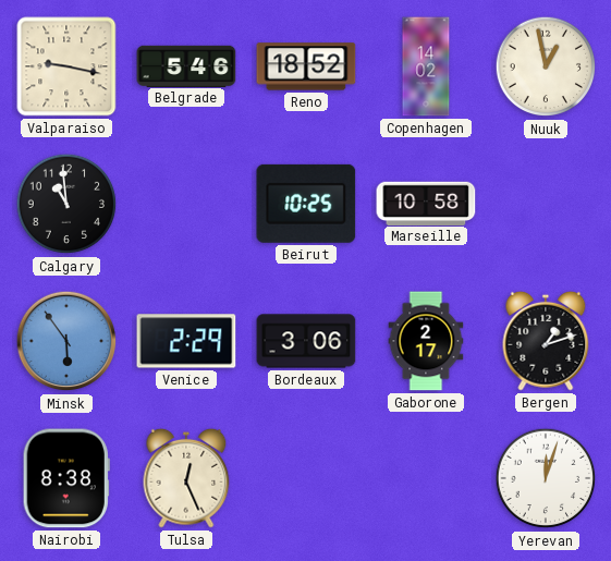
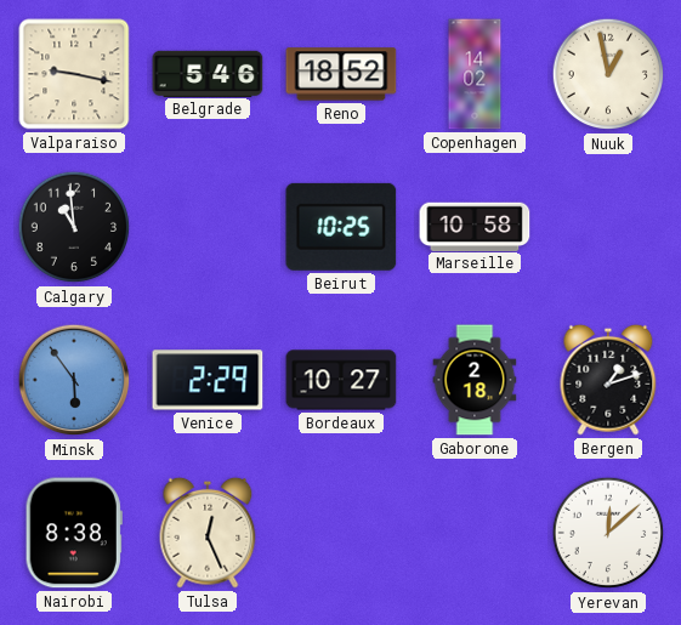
Bordeaux: 3:06 -> 10:27
Gaborone: 2:17 -> 2:18
Yerevan: 12:03 -> 12:08
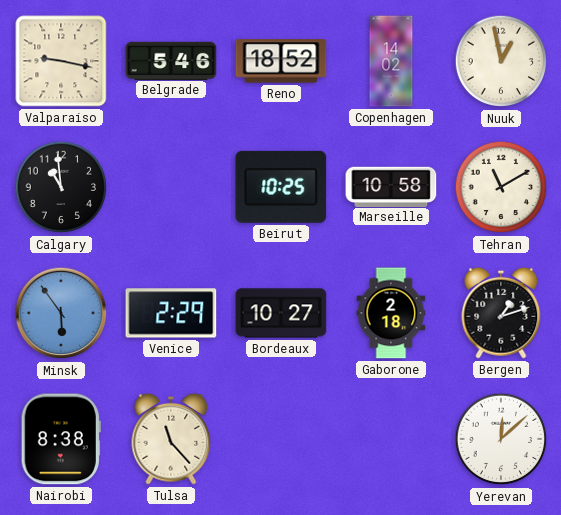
Tehran: none -> 11:10
Tulsa: 12:26 -> 11:23
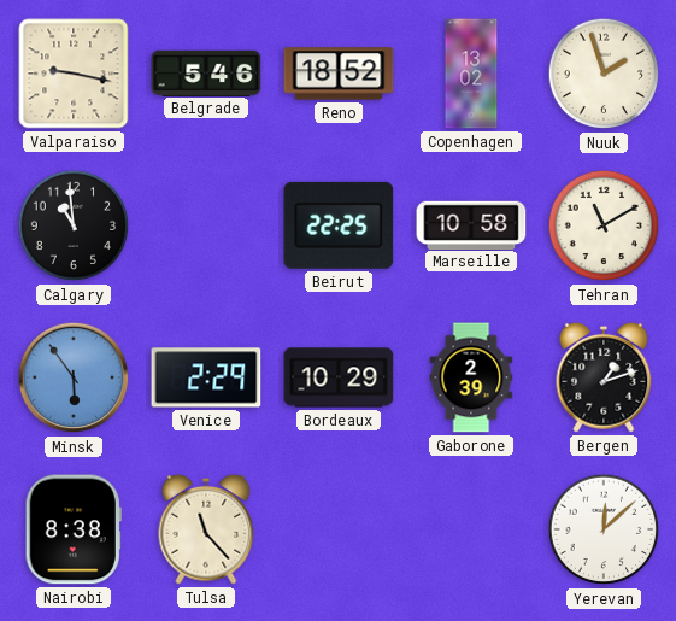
Copenhagen: 14:02 -> 13:02
Nuuk: 12:58 -> 1:57
Beirut: 10:25 -> 22:25
Bordeaux: 10:27 -> 10:29
Gaborone: 2:18 -> 2:39
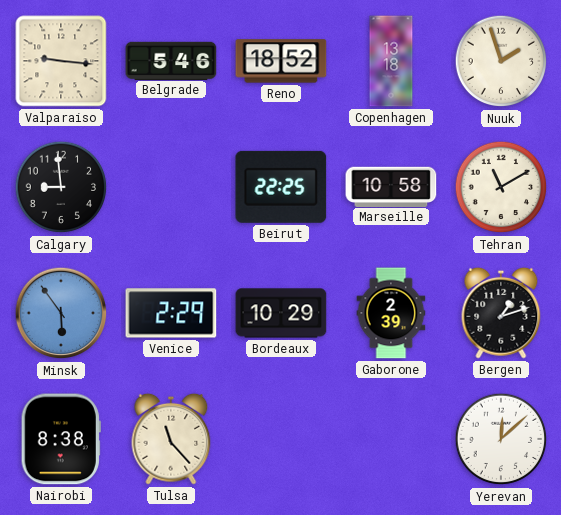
Valparaiso: 9:17 -> 9:16
Copenhagen: 13:02 -> 13:18
Calgary: 10:59 -> 8:59
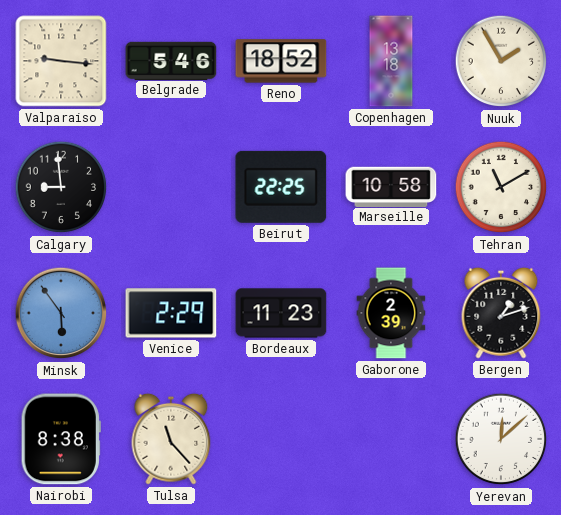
Nuuk: 1:57 -> 1:55
Bordeaux: 10:29 -> 11:23
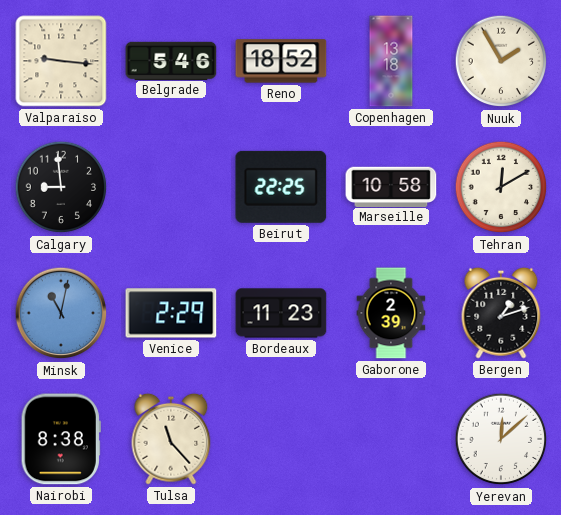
Tehran: 11:10 -> 12:10
Minsk: 5:54 -> 11:02
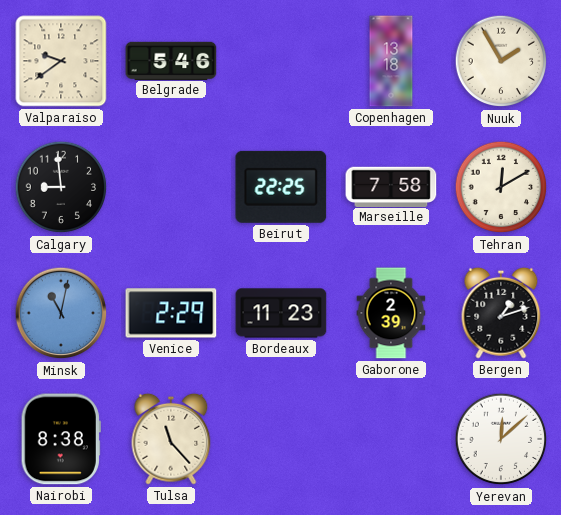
Valparaiso: 9:16 -> 9:39
Reno: 18:52 -> none
Marseille: 10:58 -> 7:58
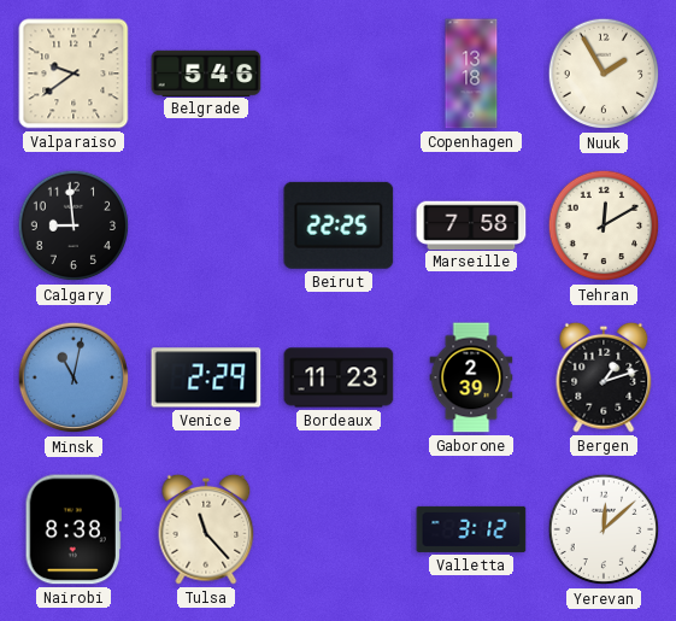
Valletta: none -> 3:12
